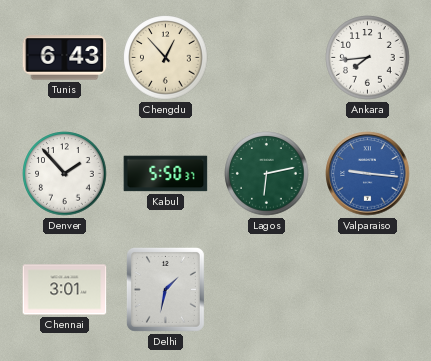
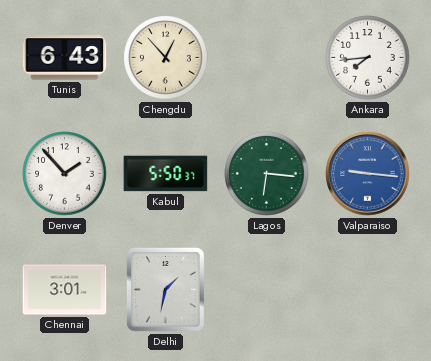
Lagos: 6:13 -> 6:16
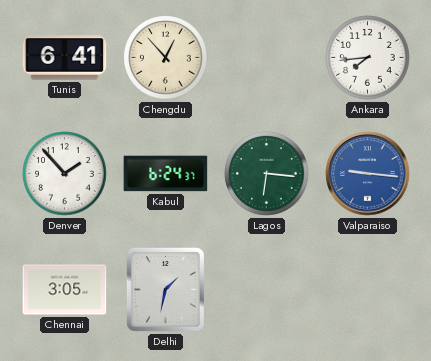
Tunis: 6:43 -> 6:41
Kabul: 5:50 -> 6:24
Chennai: 3:01 -> 3:05
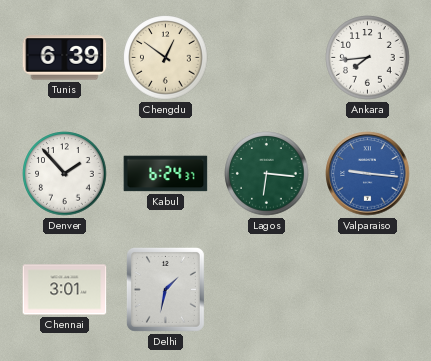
Tunis: 6:41 -> 6:39
Chengdu: 12:53 -> 12:51
Chennai: 3:05 -> 3:01
